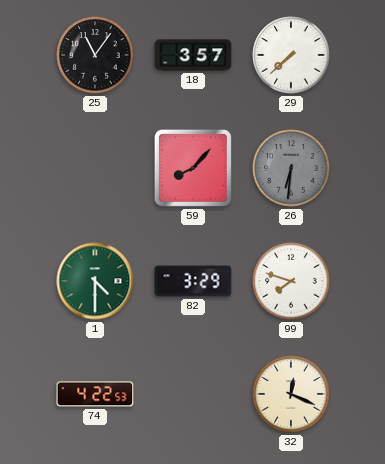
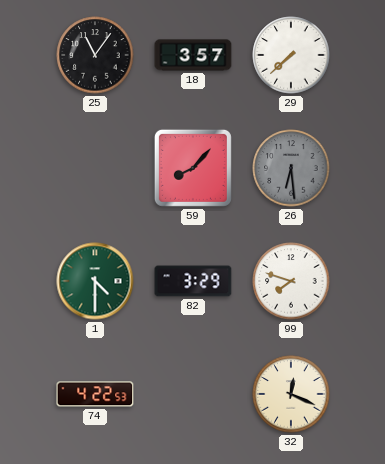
26: 6:31 -> 6:29
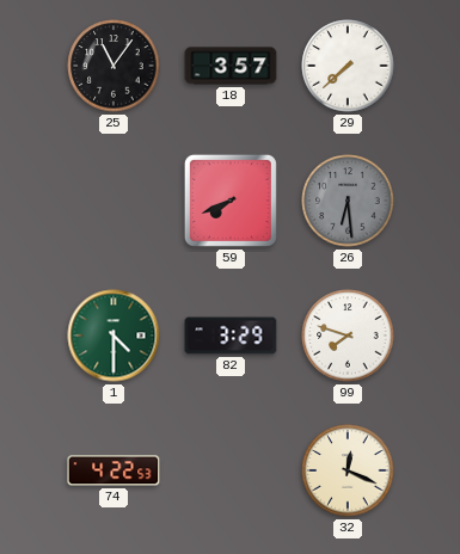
59: 8:07 -> 7:41
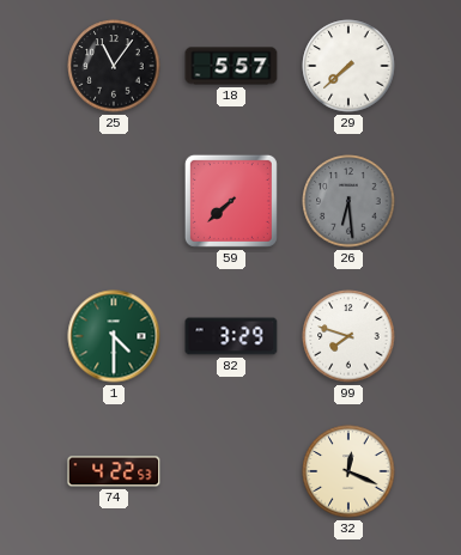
18: 3:57 -> 5:57
59: 7:41 -> 7:38
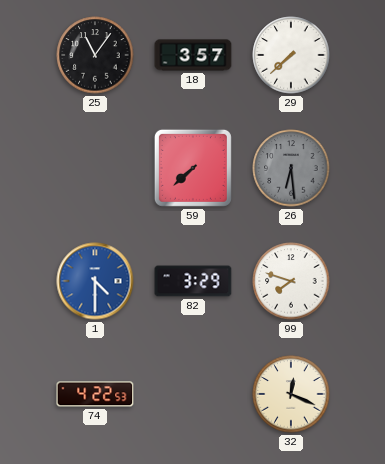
18: 5:57 -> 3:57
1 dial: green -> blue
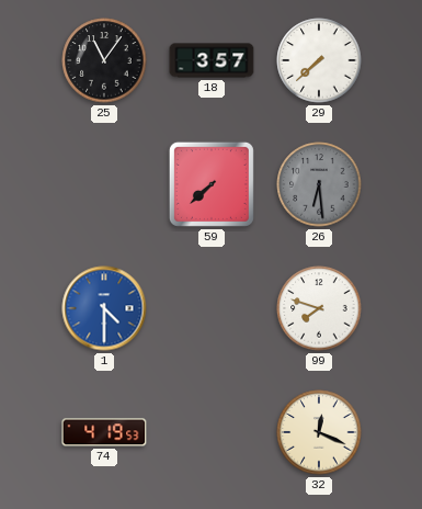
82: 3:29 -> none
74: 4:22 -> 4:19
